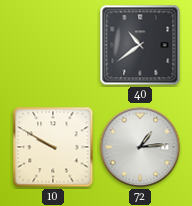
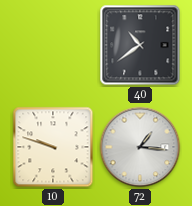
10: 9:50 -> 9:48
72: 1:14 -> 1:16
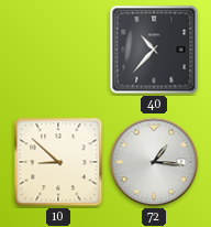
40: 10:39 -> 10:37
10: 9:48 -> 8:52
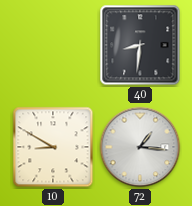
40: 10:37 -> 8:31
10: 8:52 -> 8:50
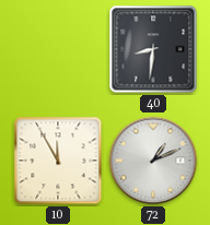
10: 8:50 -> 11:55
72: 1:16 -> 1:11
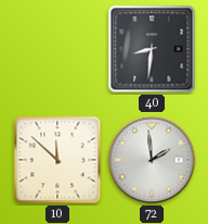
10: 11:55 -> 11:52
72: 1:11 -> 1:59
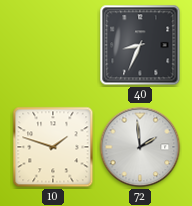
40: 8:31 -> 8:34
10: 11:52 -> 1:48
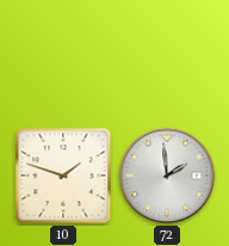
40: 8:34 -> none
